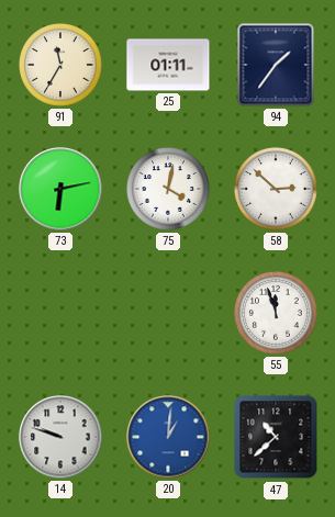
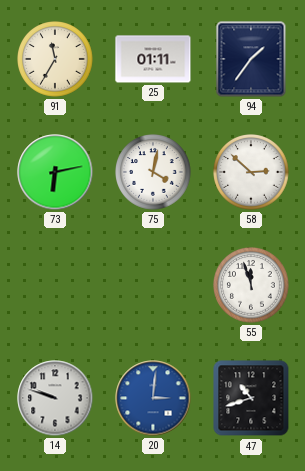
20: 1:01 -> 3:01
47: 10:38 -> 10:42
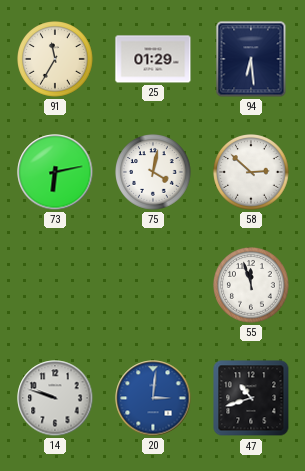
25: 01:11 -> 01:29
94: 1:36 -> 6:29
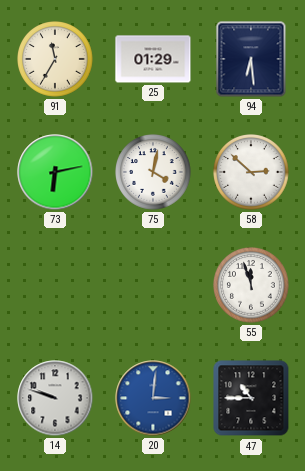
47: 10:42 -> 10:45
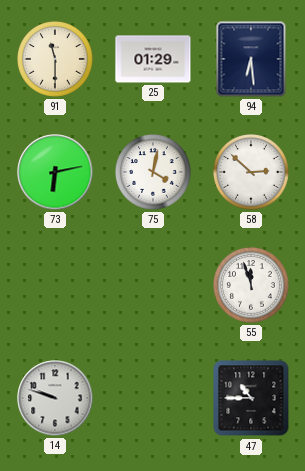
91: 11:35 -> 11:30
20: 3:01 -> none
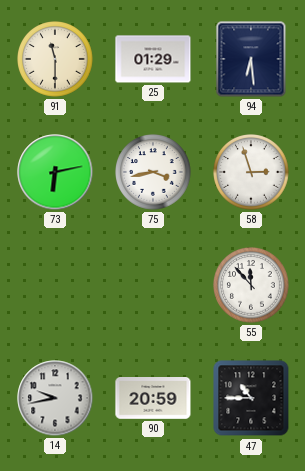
75: 4:02 -> 3:43
58: 2:52 -> 2:57
55: 11:57 -> 11:53
14: 9:48 -> 9:43
90: none -> 20:59
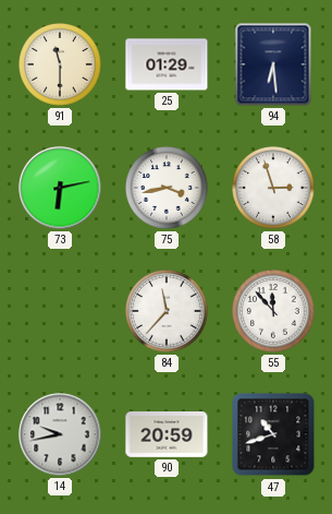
84: none -> 11:37
47: 10:45 -> 10:42
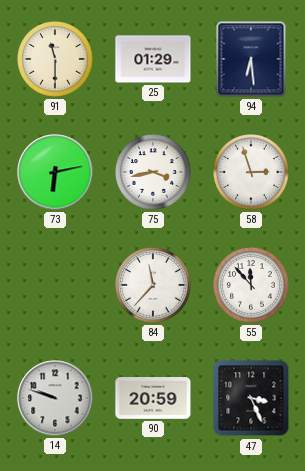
14: 9:43 -> 9:48
47: 10:42 -> 3:26
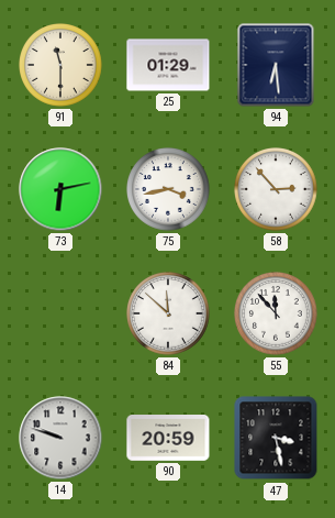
58: 2:57 -> 2:53
84: 11:37 -> 11:52
47: 3:26 -> 3:28
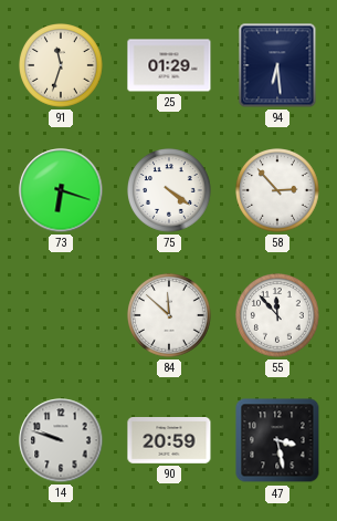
91: 11:30 -> 11:33
73: 6:13 -> 6:18
75: 3:43 -> 4:21
